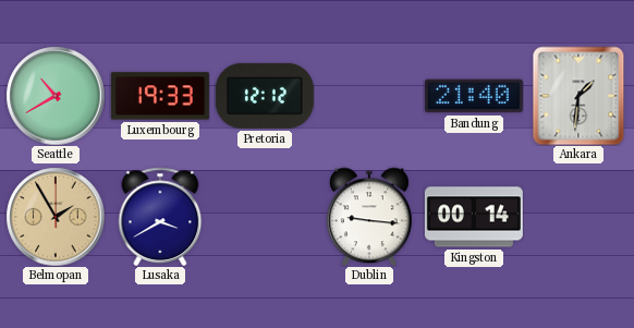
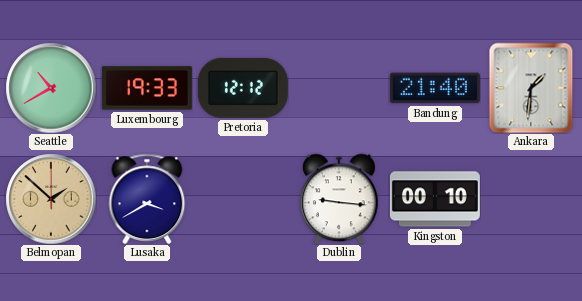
Belmopan: 1:55 -> 1:52
Kingston: 00:14 -> 00:10
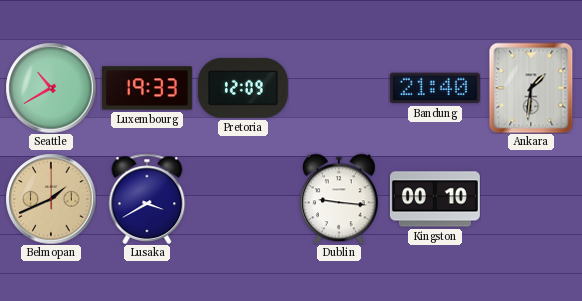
Pretoria: 12:12 -> 12:09
Belmopan: 1:52 -> 1:41
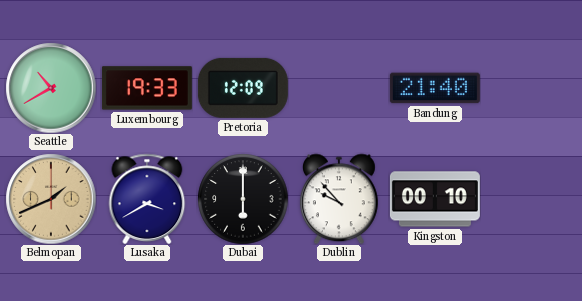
Ankara: 1:31 -> none
Dubai: none -> 6:00
Dublin: 9:16 -> 9:53
